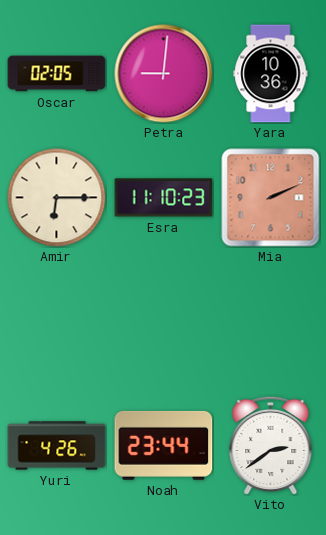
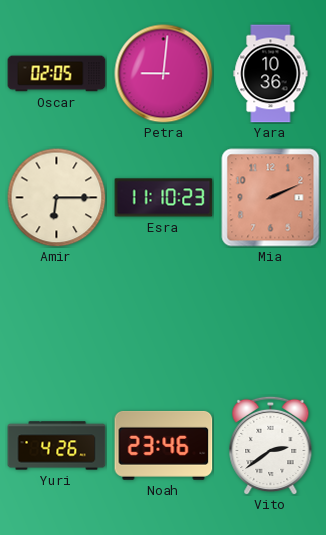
Noah: 23:44 -> 23:46
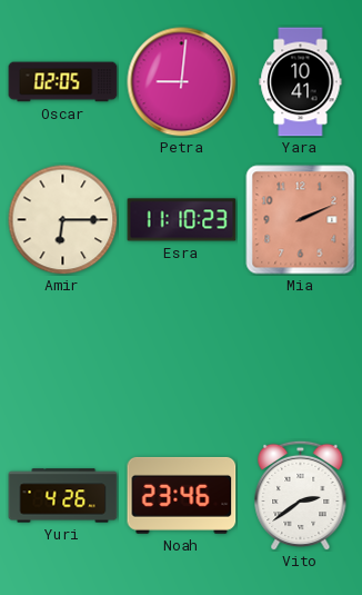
Yara: 10:36 -> 10:41
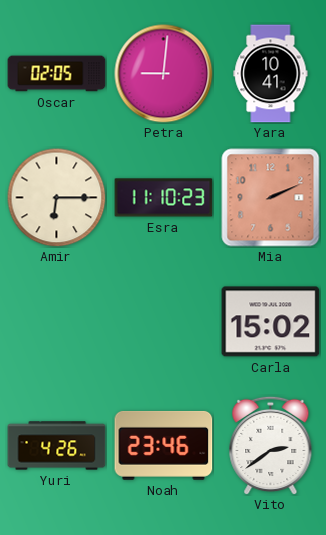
Carla: none -> 15:02
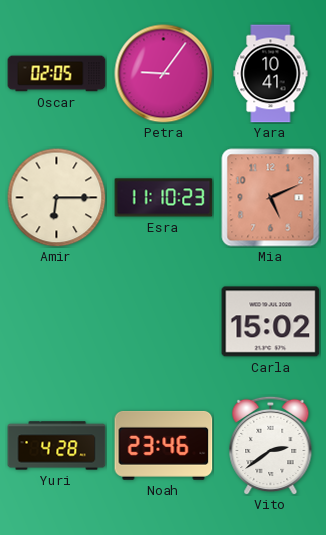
Petra: 9:01 -> 9:06
Mia: 2:11 -> 5:11
Yuri: 4:26 -> 4:28
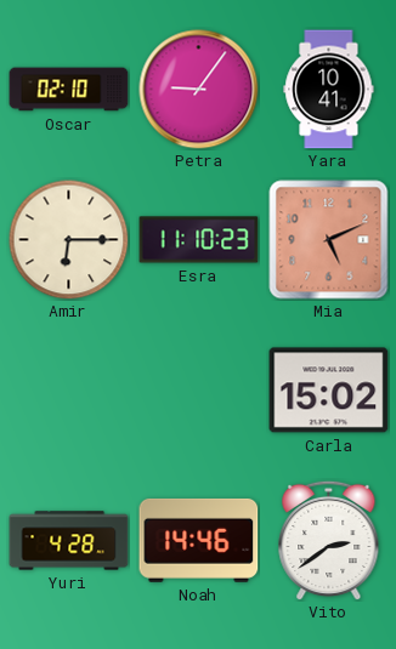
Oscar: 02:05 -> 02:10
Noah: 23:46 -> 14:46
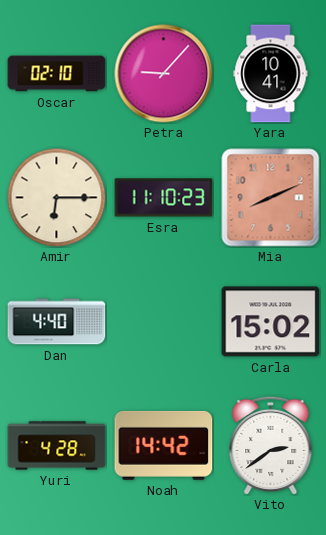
Petra: 9:06 -> 9:07
Mia: 5:11 -> 8:11
Dan: none -> 4:40
Noah: 14:46 -> 14:42
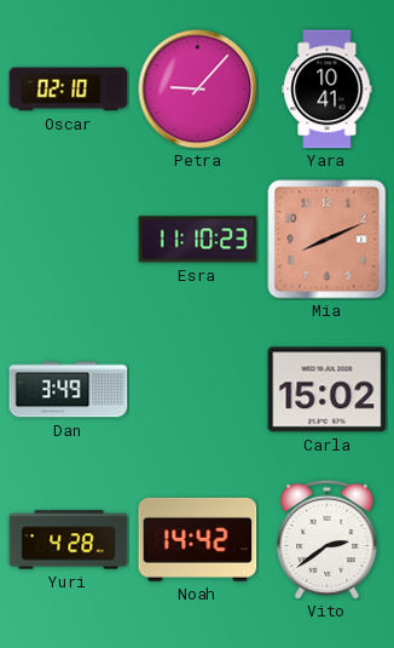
Amir: 6:15 -> none
Dan: 4:40 -> 3:49
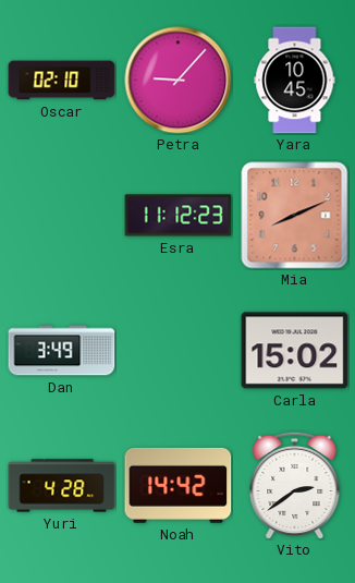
Yara: 10:41 -> 10:45
Esra: 11:10 -> 11:12
